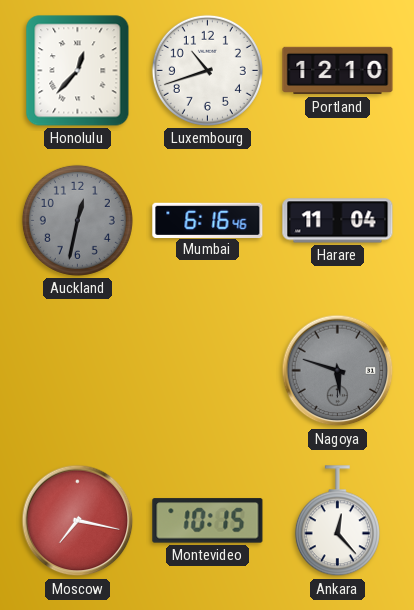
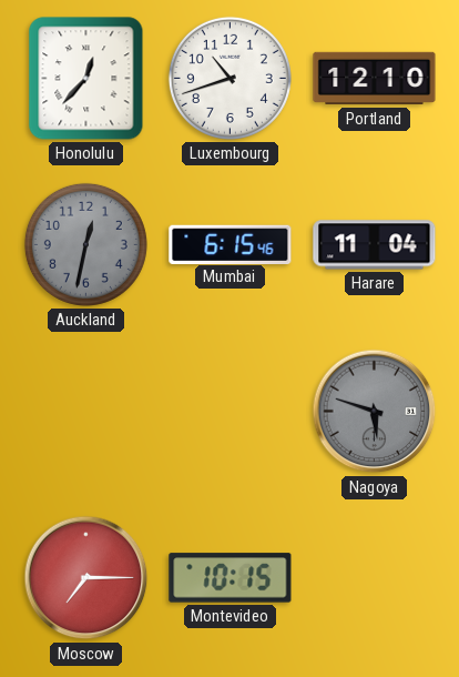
Mumbai: 6:16 -> 6:15
Moscow: 7:17 -> 7:15
Ankara: 12:23 -> none
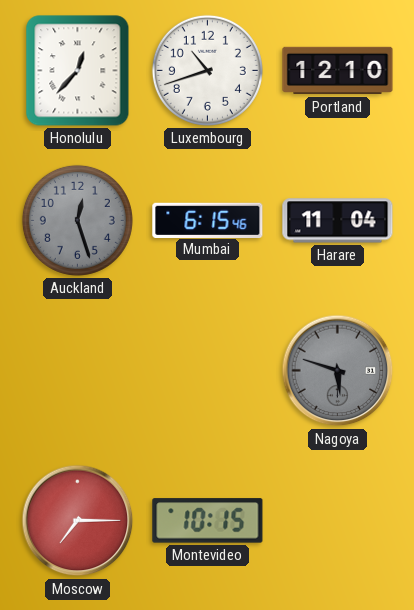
Auckland: 12:32 -> 12:27
